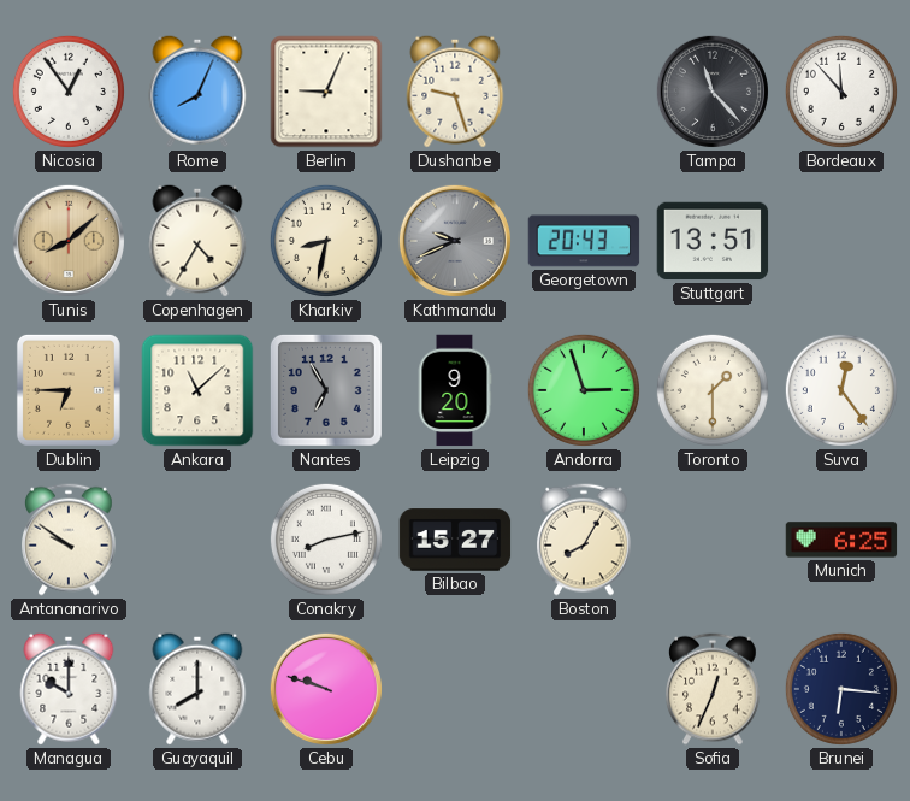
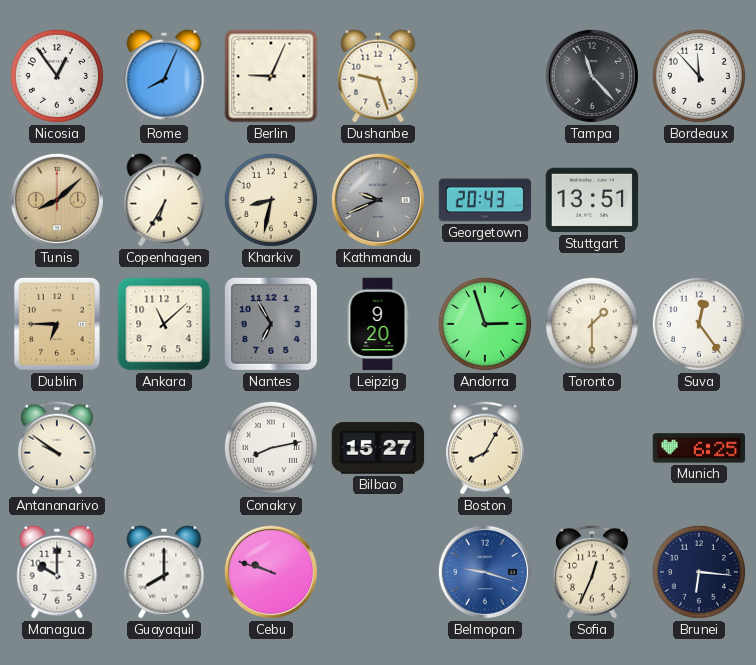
Copenhagen: 4:35 -> 6:35
Belmopan: none -> 9:18
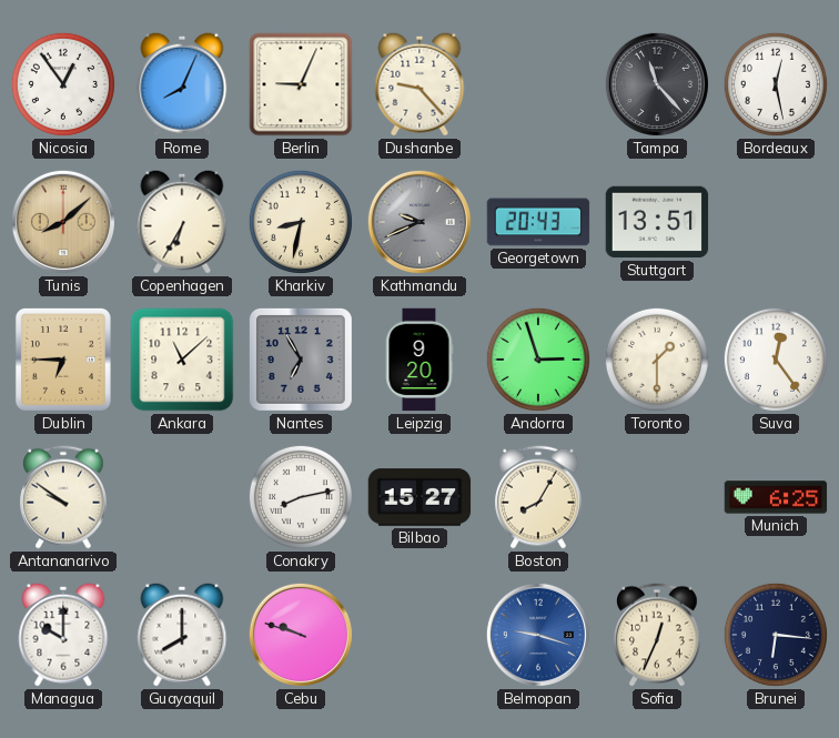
Dushanbe: 9:27 -> 9:23
Bordeaux: 11:53 -> 12:28
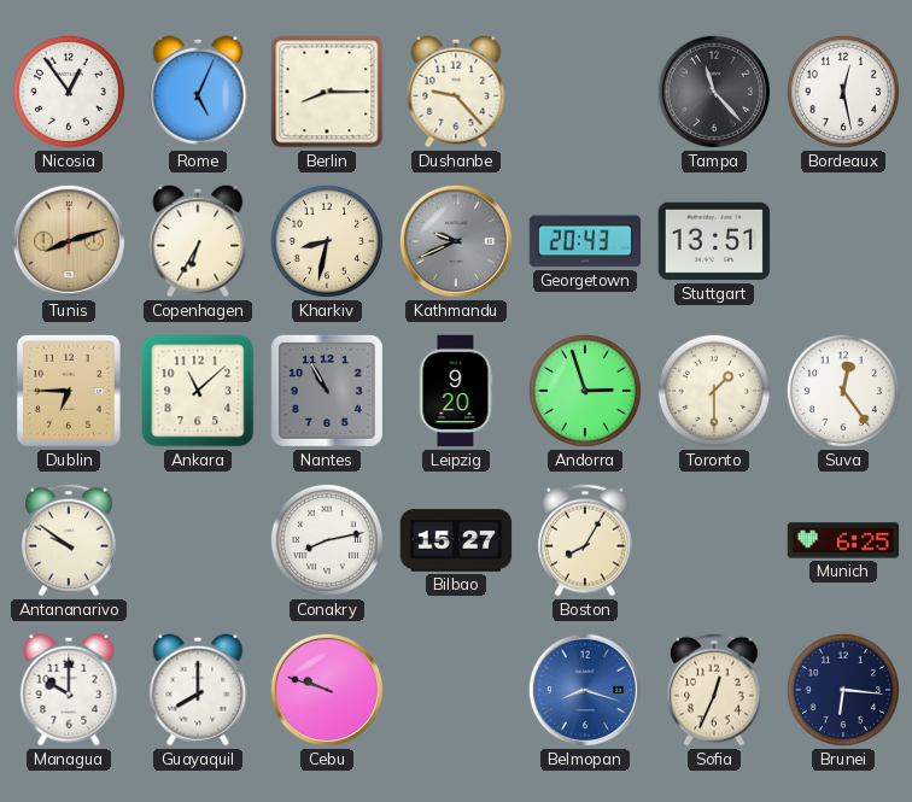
Rome: 8:04 -> 5:04
Berlin: 9:04 -> 8:15
Tunis: 8:08 -> 8:12
Nantes: 6:55 -> 10:55
Belmopan: 9:18 -> 8:18
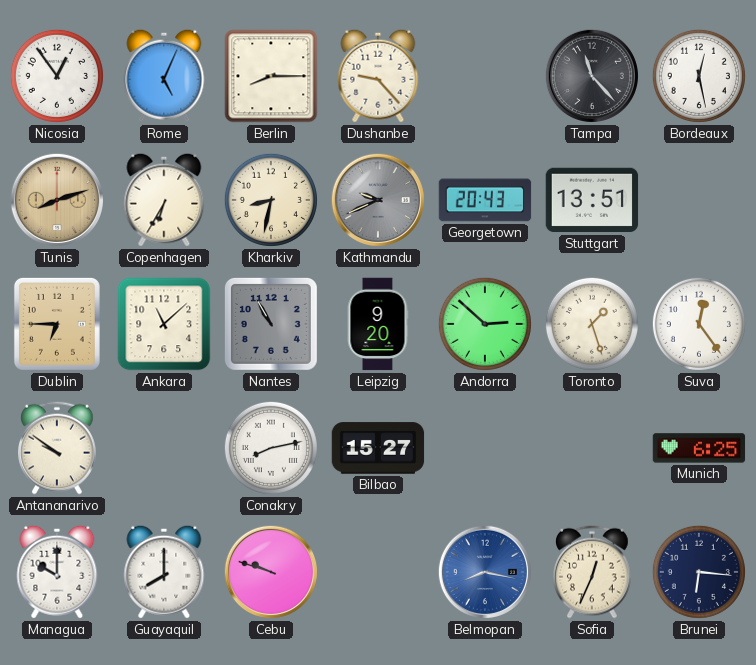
Andorra: 2:57 -> 2:52
Toronto: 1:30 -> 1:27
Boston: 8:05 -> none
Belmopan: 8:18 -> 8:17
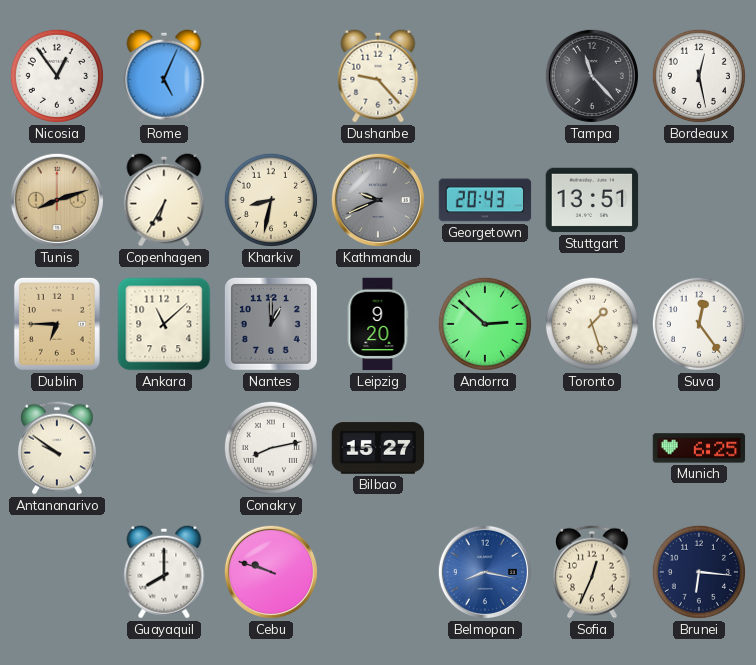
Berlin: 8:15 -> none
Nantes: 10:55 -> 1:00
Managua: 10:00 -> none
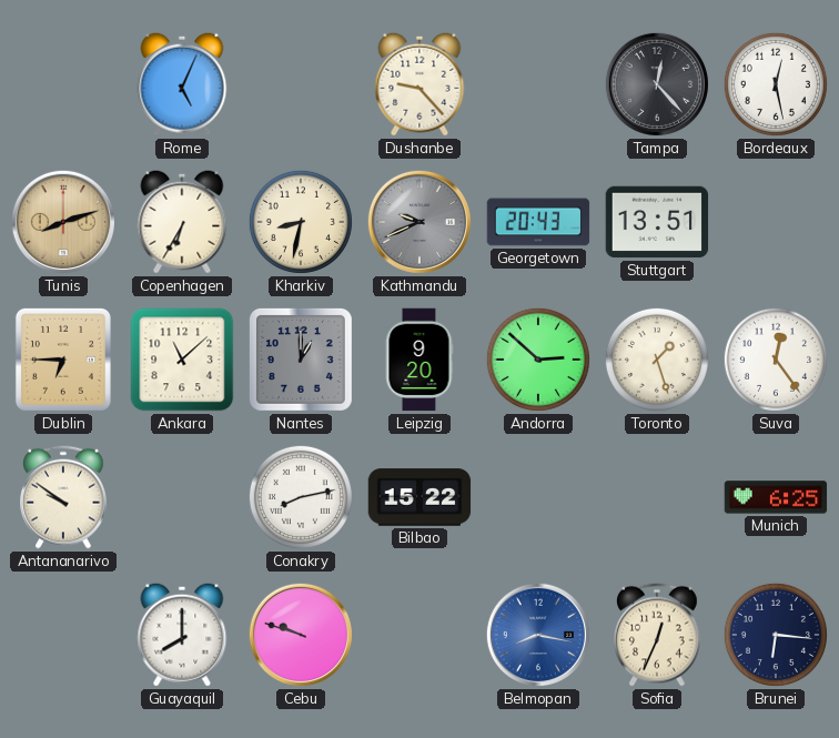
Nicosia: 12:54 -> none
Tampa: 11:23 -> 12:23
Bilbao: 15:27 -> 15:22
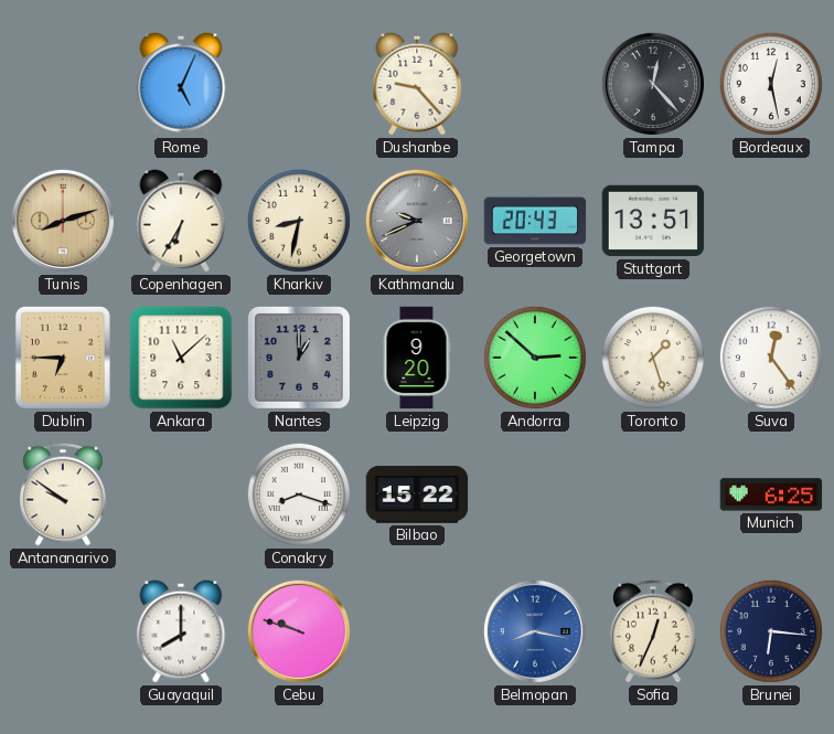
Conakry: 8:13 -> 8:18
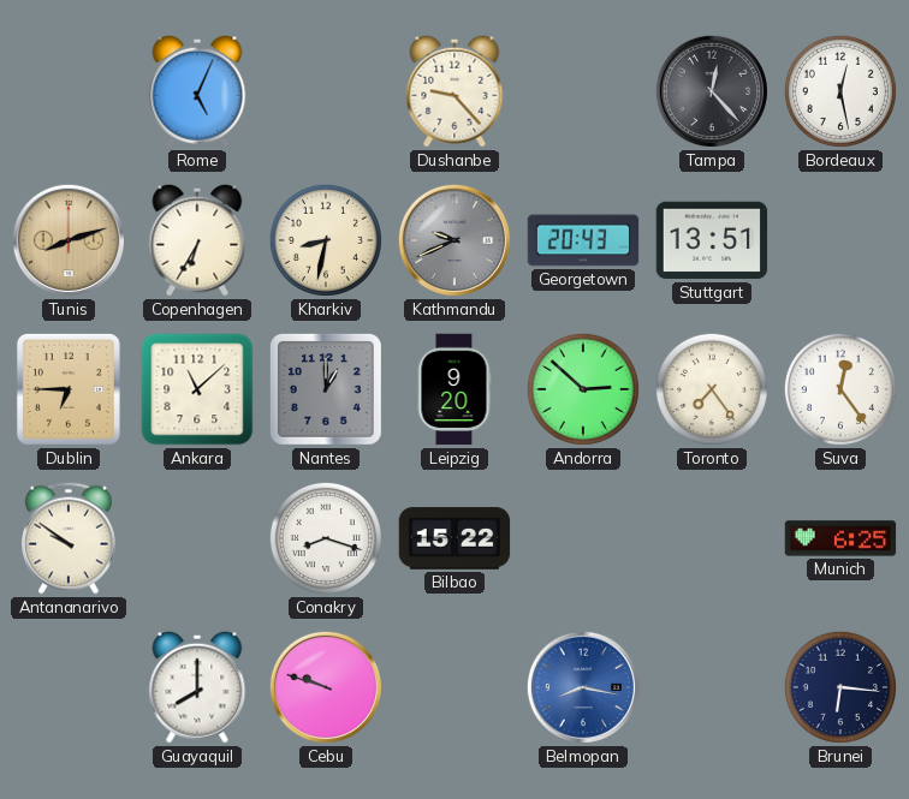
Toronto: 1:27 -> 7:24
Sofia: 12:34 -> none
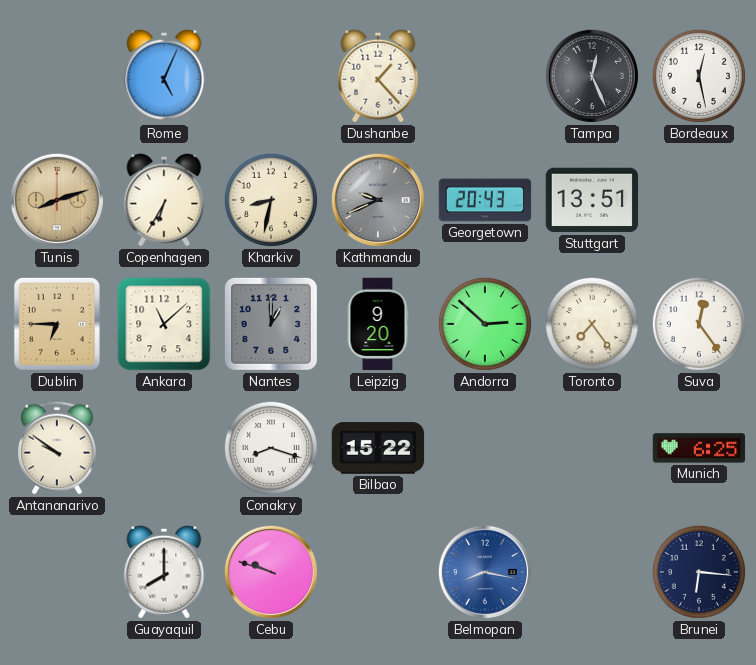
Dushanbe: 9:23 -> 1:23
Tampa: 12:23 -> 12:26
